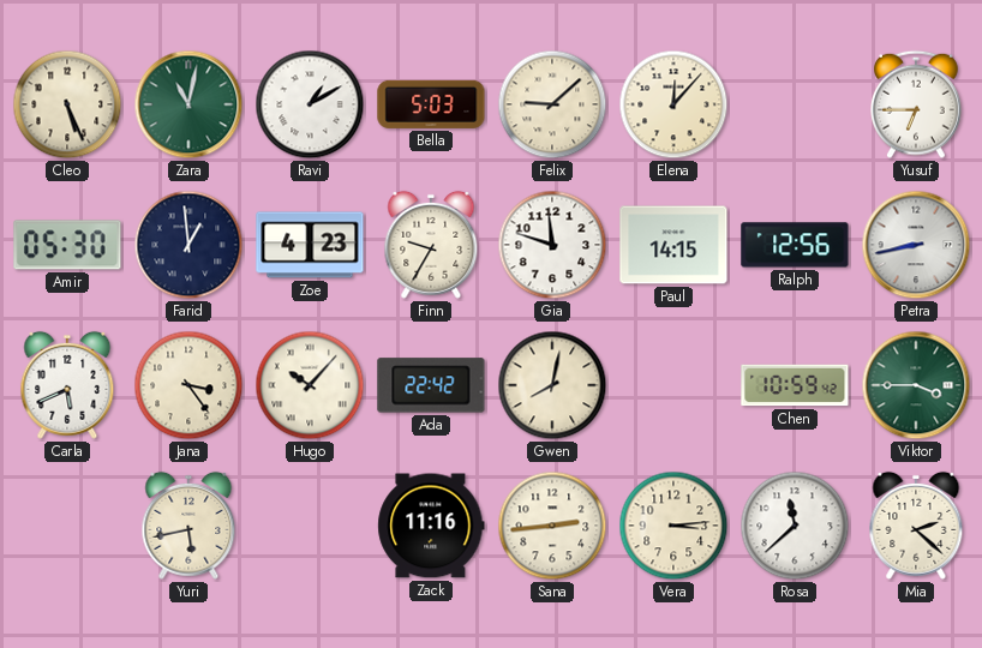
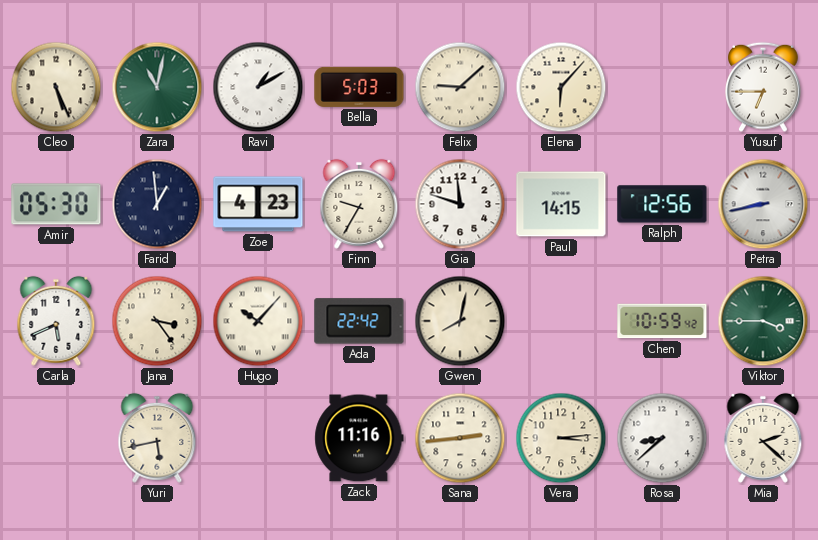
Elena: 12:07 -> 6:07
Rosa: 11:38 -> 8:38
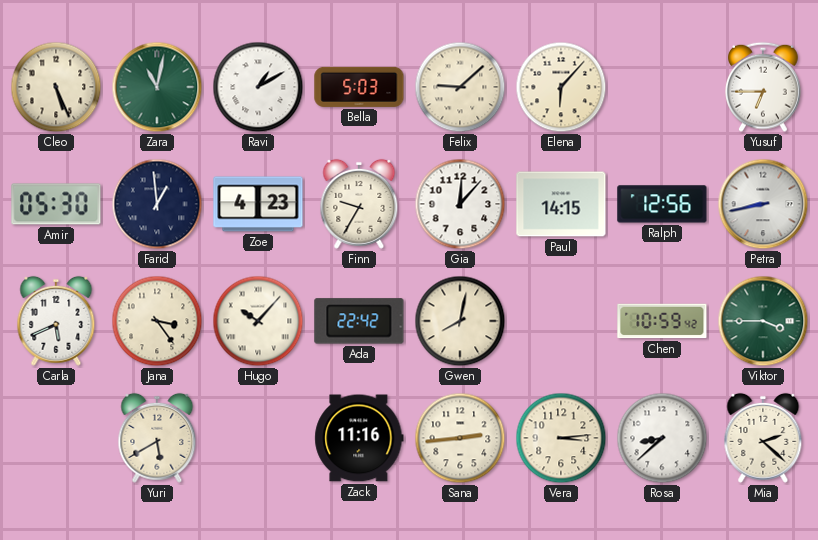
Gia: 11:48 -> 12:07
Yuri: 5:43 -> 5:40
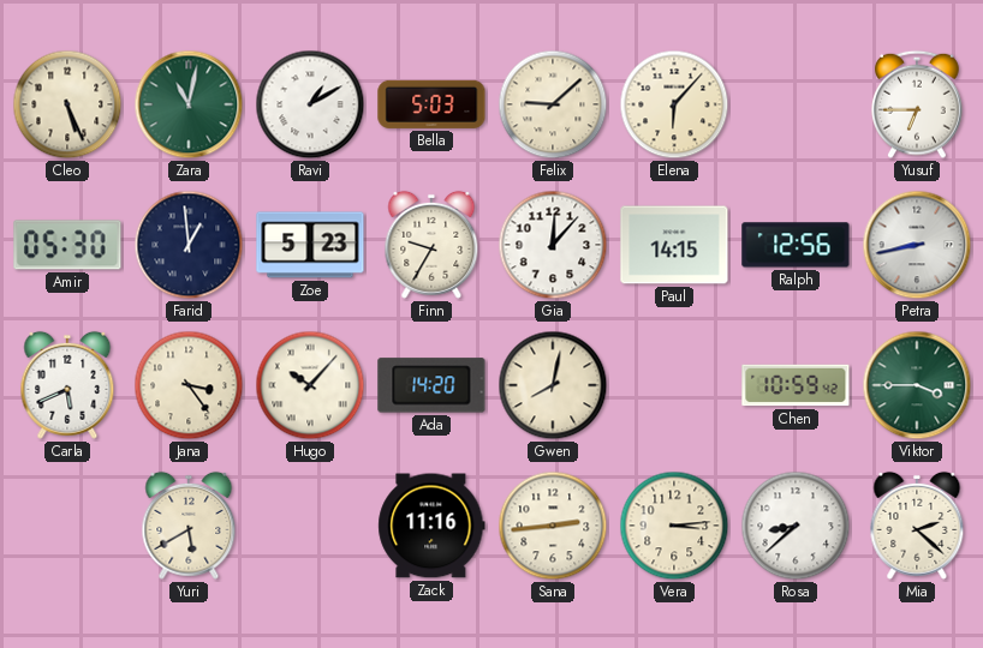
Zoe: 4:23 -> 5:23
Ada: 22:42 -> 14:20
